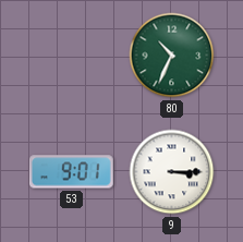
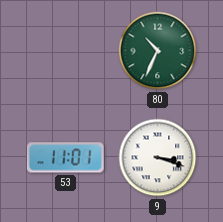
53: 9:01 -> 11:01
9: 3:15 -> 3:18
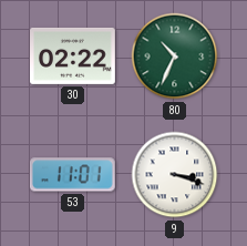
30: none -> 02:22
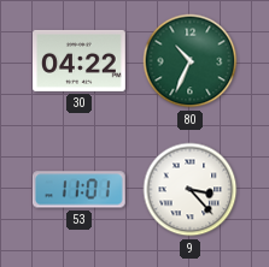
30: 02:22 -> 04:22
9: 3:18 -> 3:23
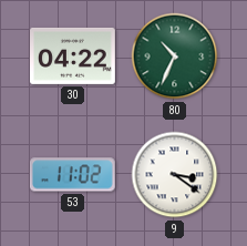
53: 11:01 -> 11:02
9: 3:23 -> 3:21
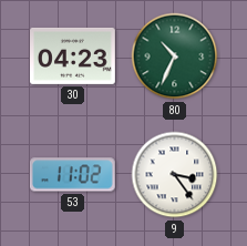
30: 04:22 -> 04:23
9: 3:21 -> 3:24
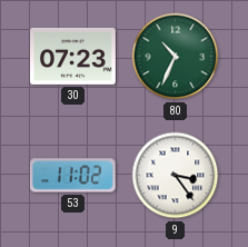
30: 04:23 -> 07:23
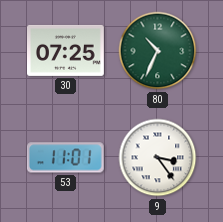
30: 07:23 -> 07:25
53: 11:02 -> 11:01
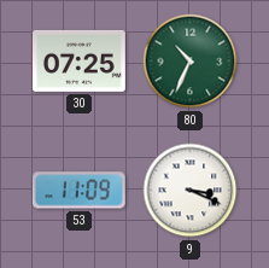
53: 11:01 -> 11:09
9: 3:24 -> 3:19
